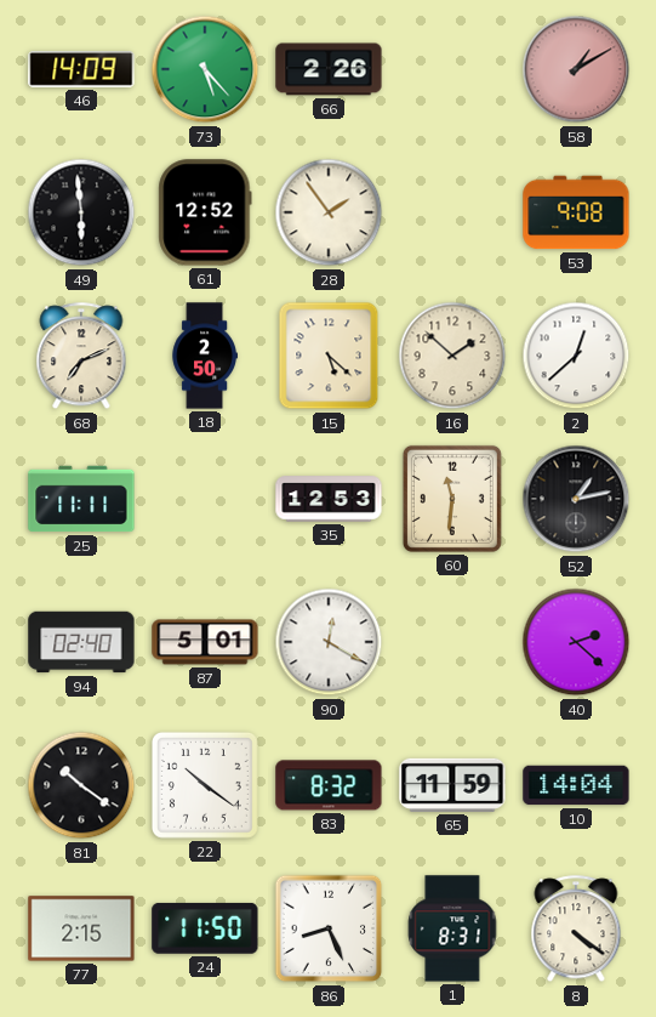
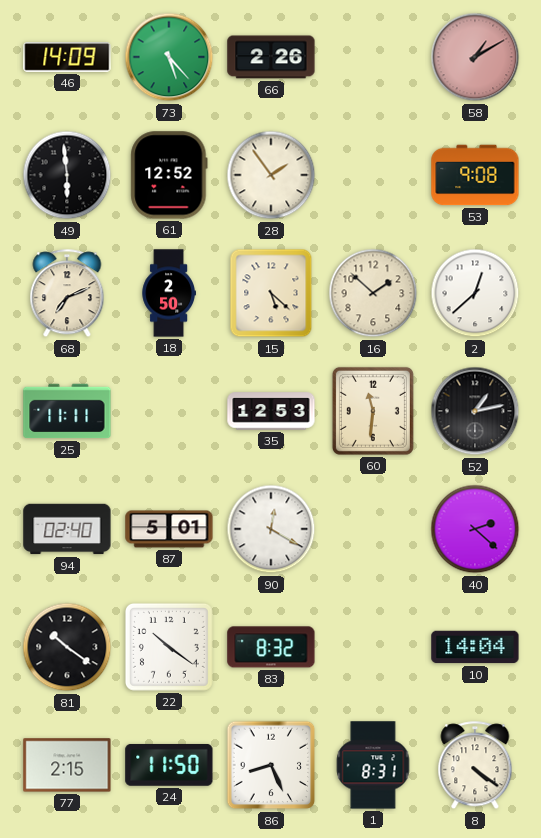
65: 11:59 -> none
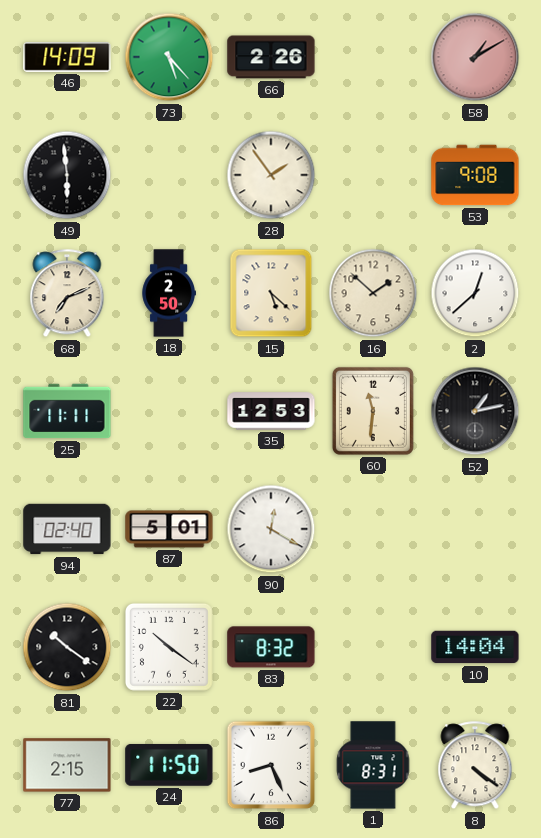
61: 12:52 -> none
40: 2:22 -> none
